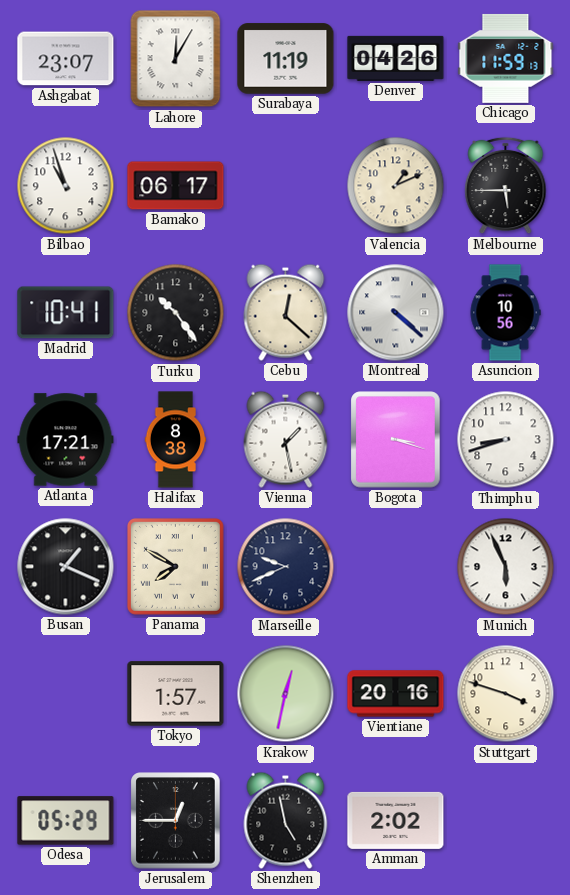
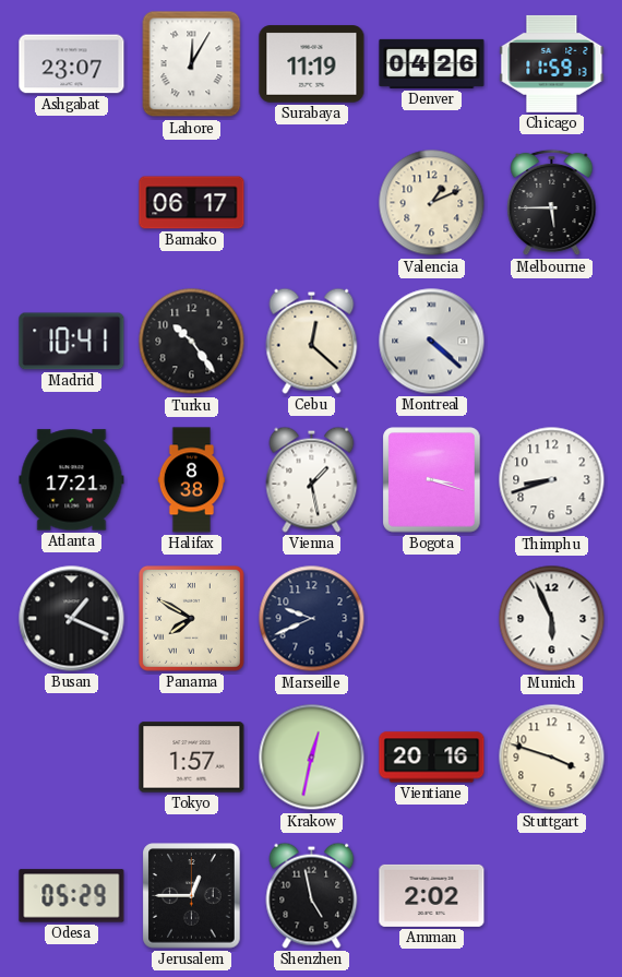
Bilbao: 10:57 -> none
Asuncion: 10:56 -> none
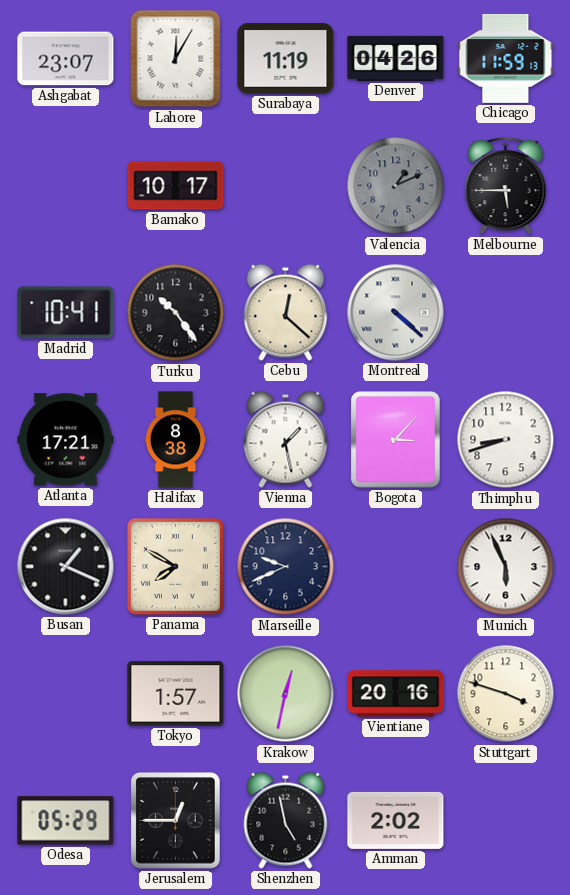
Bamako: 06:17 -> 10:17
Valencia dial: cream -> grey
Bogota: 3:18 -> 3:07
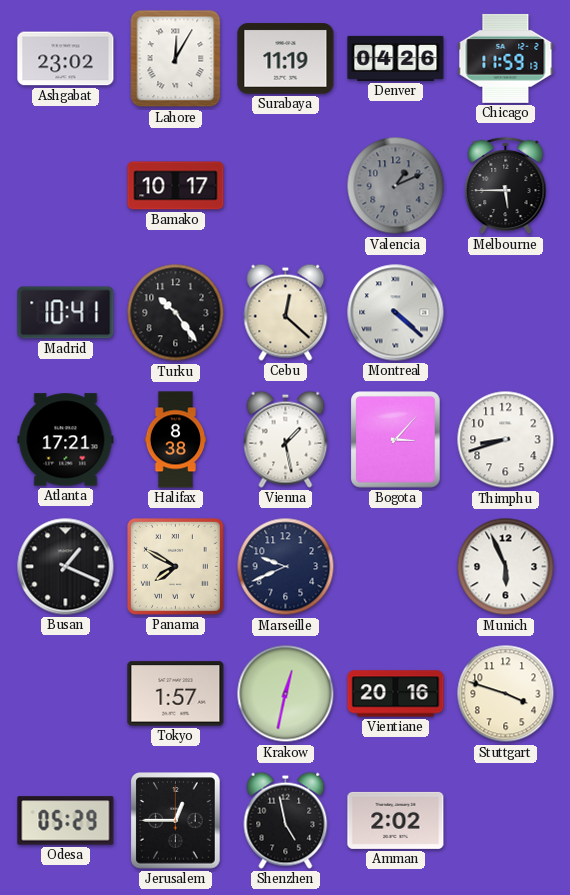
Ashgabat: 23:07 -> 23:02
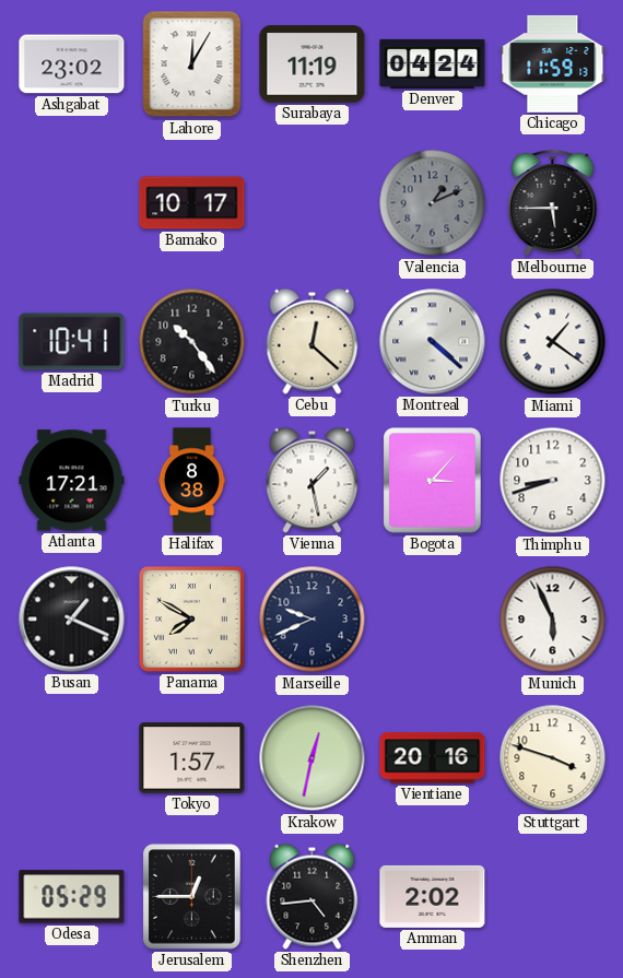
Denver: 04:26 -> 04:24
Miami: none -> 1:21
Shenzhen: 4:58 -> 4:44
